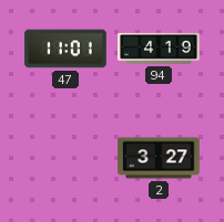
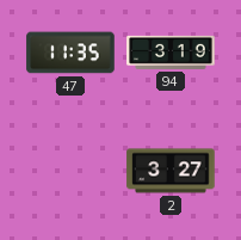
47: 11:01 -> 11:35
94: 4:19 -> 3:19
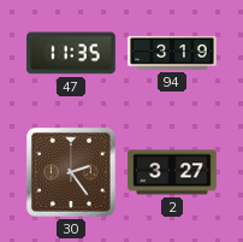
30: none -> 2:24
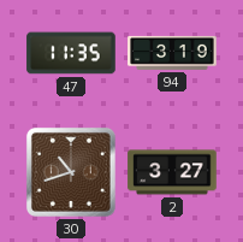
30: 2:24 -> 10:42
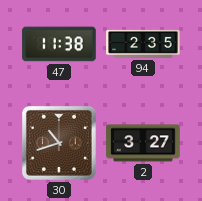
47: 11:35 -> 11:38
94: 3:19 -> 2:35
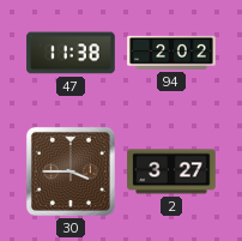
94: 2:35 -> 2:02
30: 10:42 -> 3:45
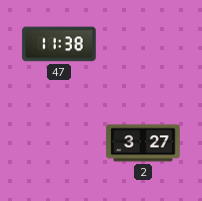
94: 2:02 -> none
30: 3:45 -> none
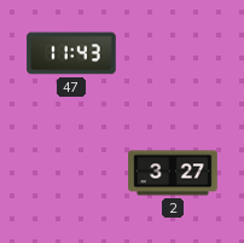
47: 11:38 -> 11:43
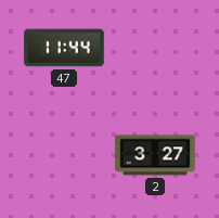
47: 11:43 -> 11:44
